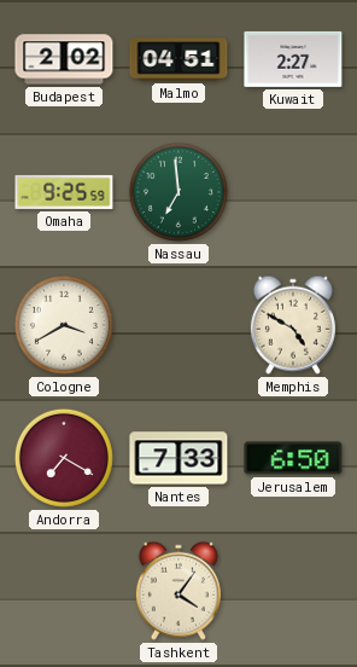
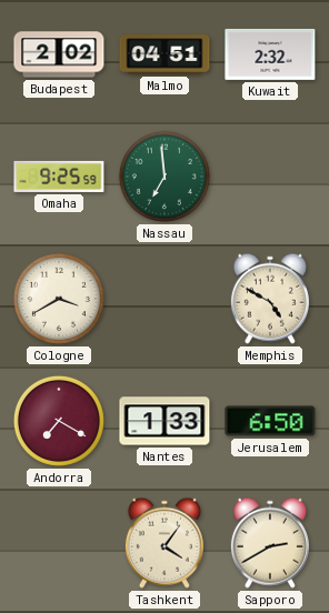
Kuwait: 2:27 -> 2:32
Nantes: 7:33 -> 1:33
Sapporo: none -> 2:40
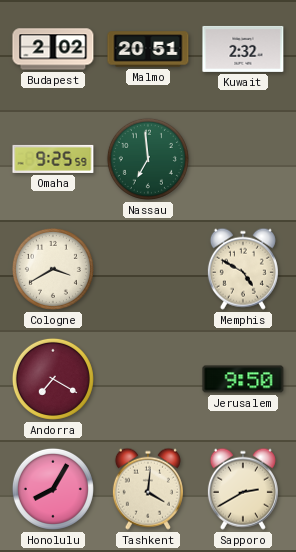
Malmo: 04:51 -> 20:51
Nantes: 1:33 -> none
Jerusalem: 6:50 -> 9:50
Honolulu: none -> 8:05
Tashkent: 4:06 -> 4:01
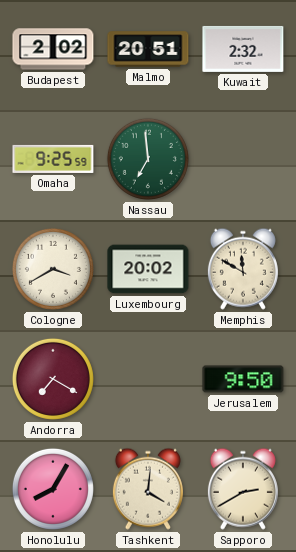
Luxembourg: none -> 20:02
Memphis: 4:50 -> 11:50
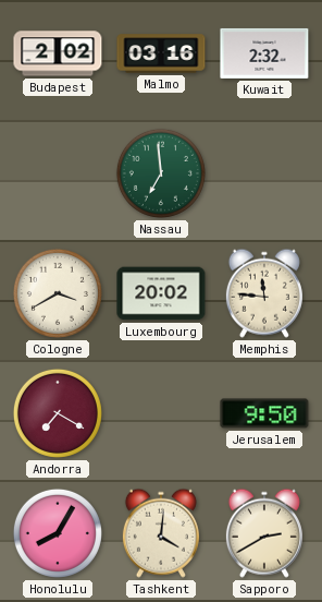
Malmo: 20:51 -> 03:16
Omaha: 9:25 -> none
Memphis: 11:50 -> 11:46
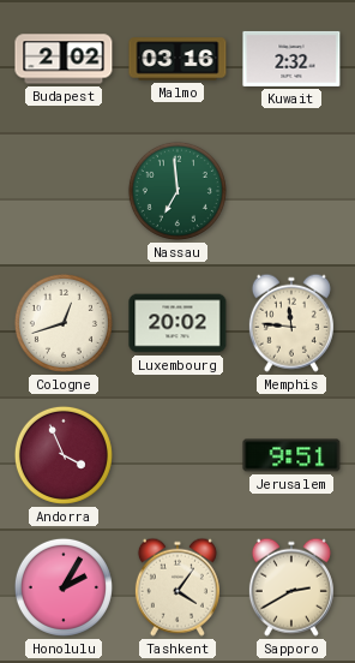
Cologne: 3:40 -> 12:42
Andorra: 7:20 -> 3:56
Jerusalem: 9:50 -> 9:51
Honolulu: 8:05 -> 2:05
Tashkent: 4:01 -> 4:06
